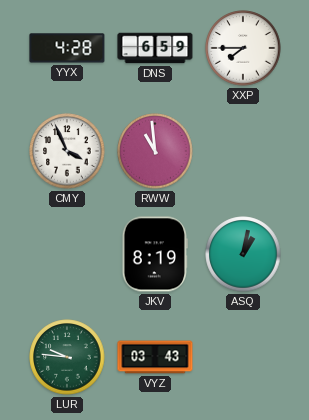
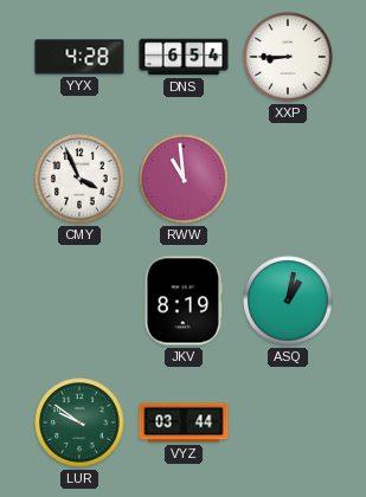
DNS: 6:59 -> 6:54
XXP: 7:45 -> 8:45
LUR: 9:46 -> 9:51
VYZ: 03:43 -> 03:44
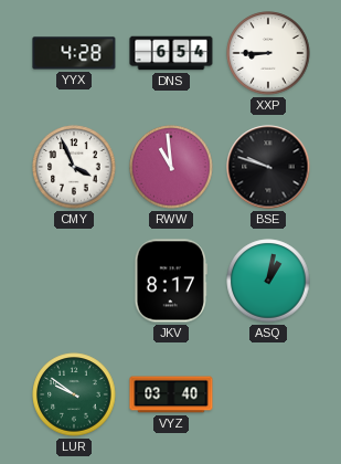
BSE: none -> 9:48
JKV: 8:19 -> 8:17
VYZ: 03:44 -> 03:40
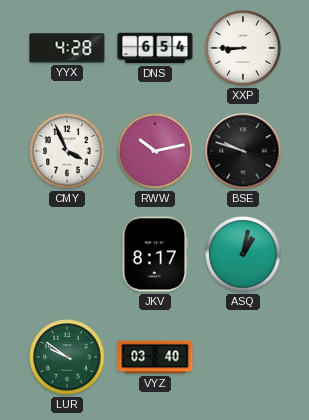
RWW: 10:59 -> 10:13
